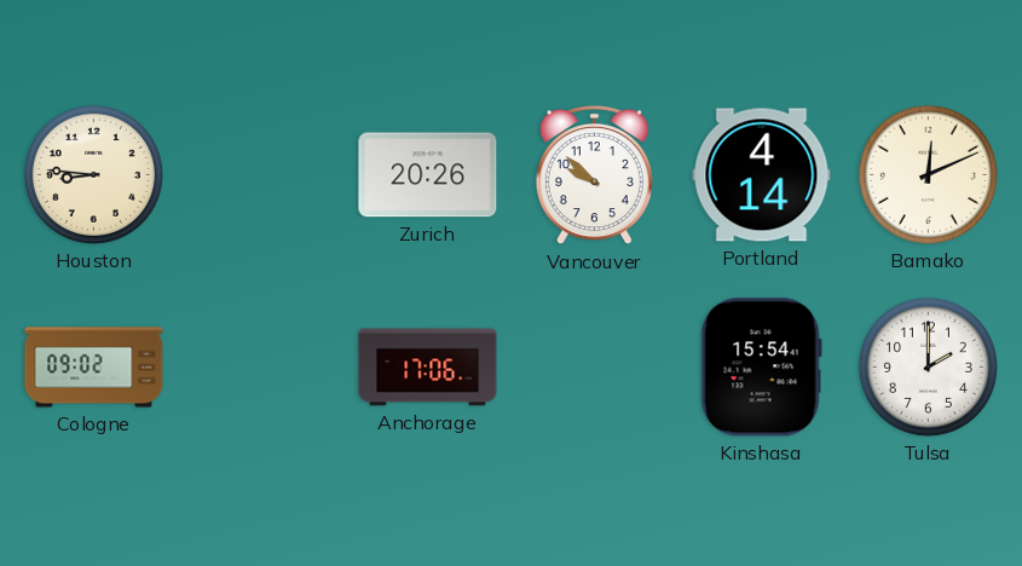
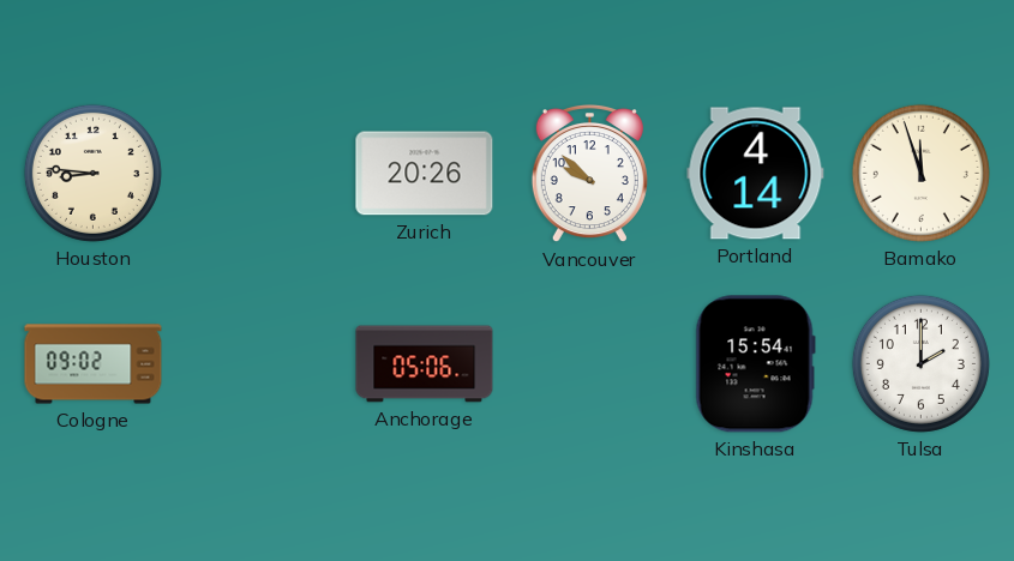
Bamako: 12:11 -> 11:57
Anchorage: 17:06 -> 05:06
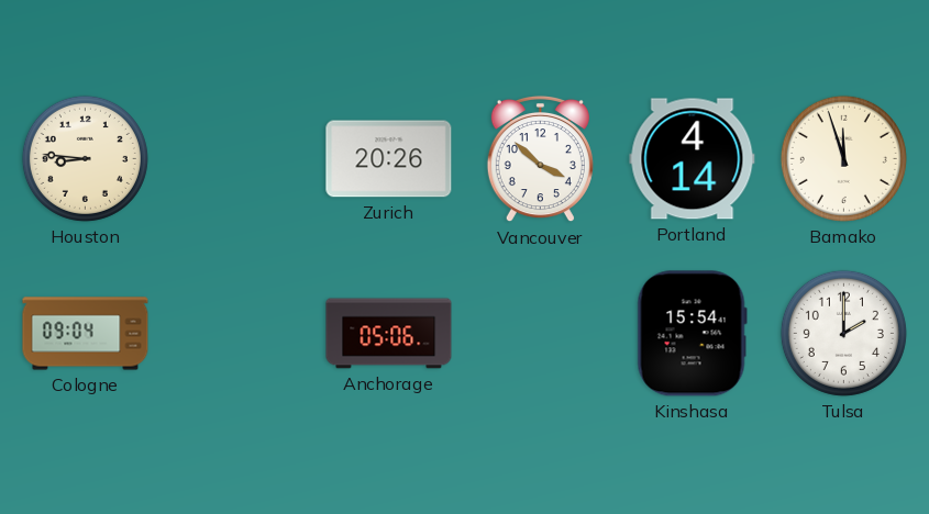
Vancouver: 9:52 -> 3:52
Cologne: 09:02 -> 09:04
